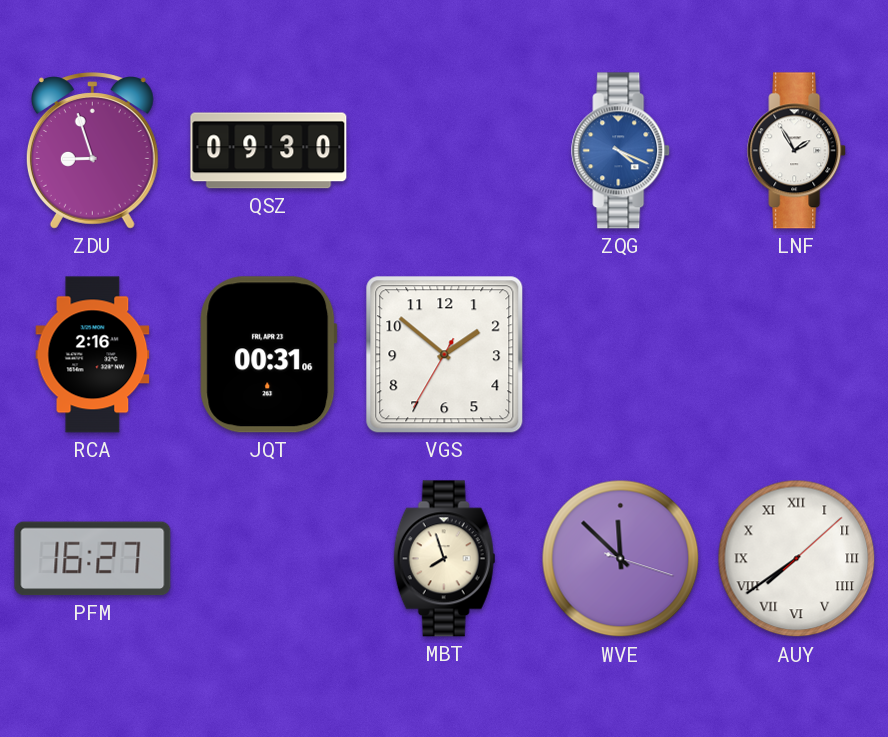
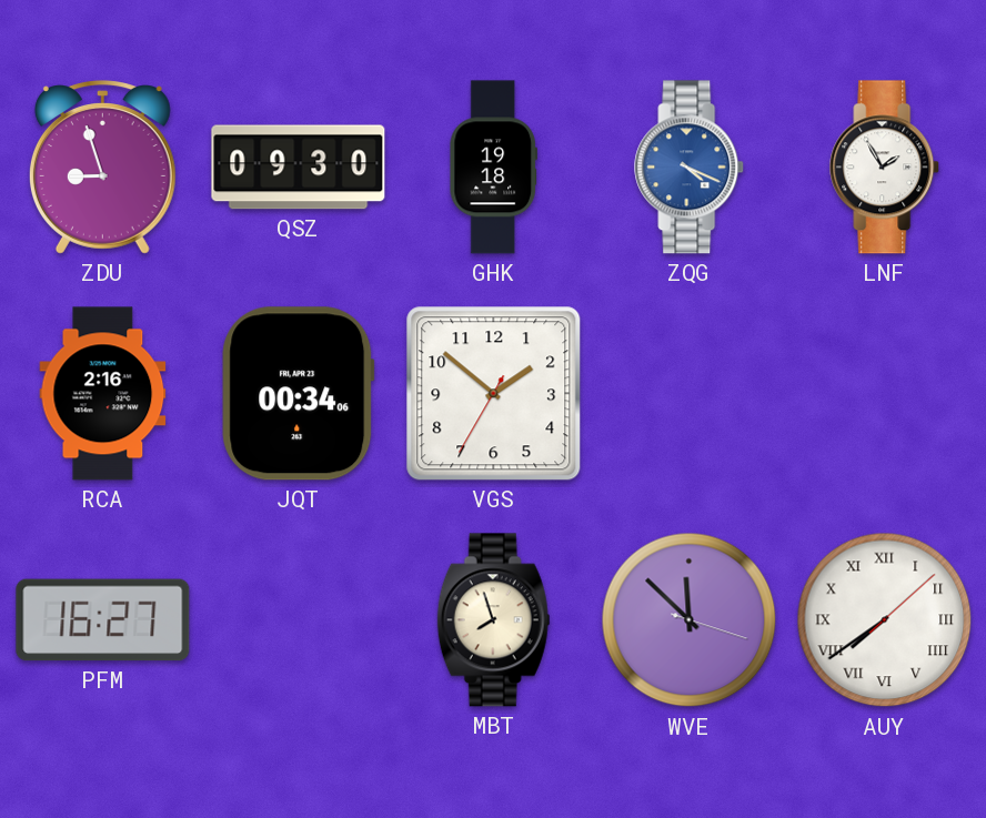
GHK: none -> 19:18
JQT: 00:31 -> 00:34
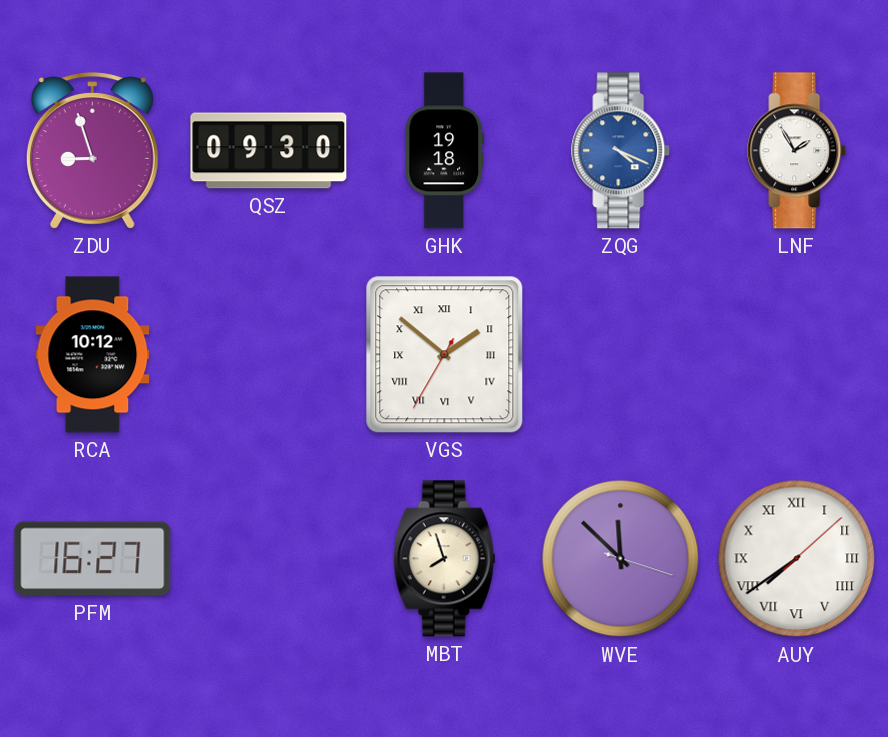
RCA: 2:16 -> 10:12
JQT: 00:34 -> none
VGS numerals: Arabic -> Roman
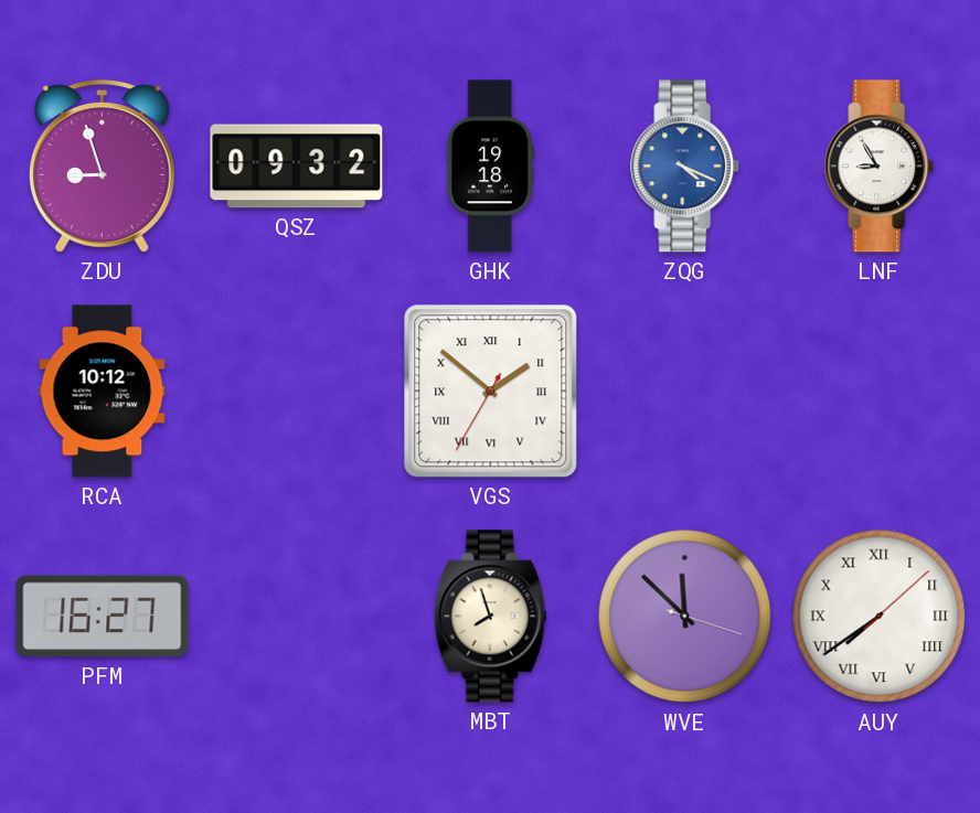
QSZ: 09:30 -> 09:32
LNF: 1:55 -> 8:55
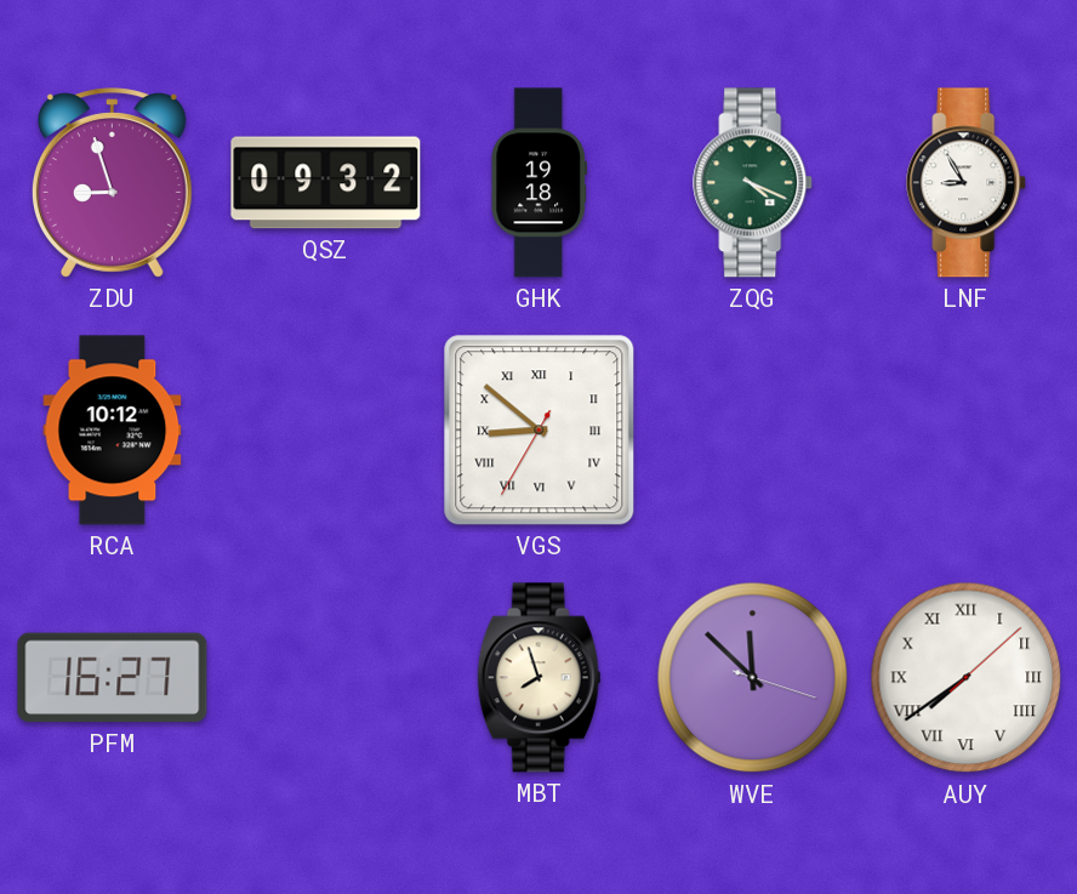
ZQG dial: blue -> green
VGS: 1:51 -> 8:51
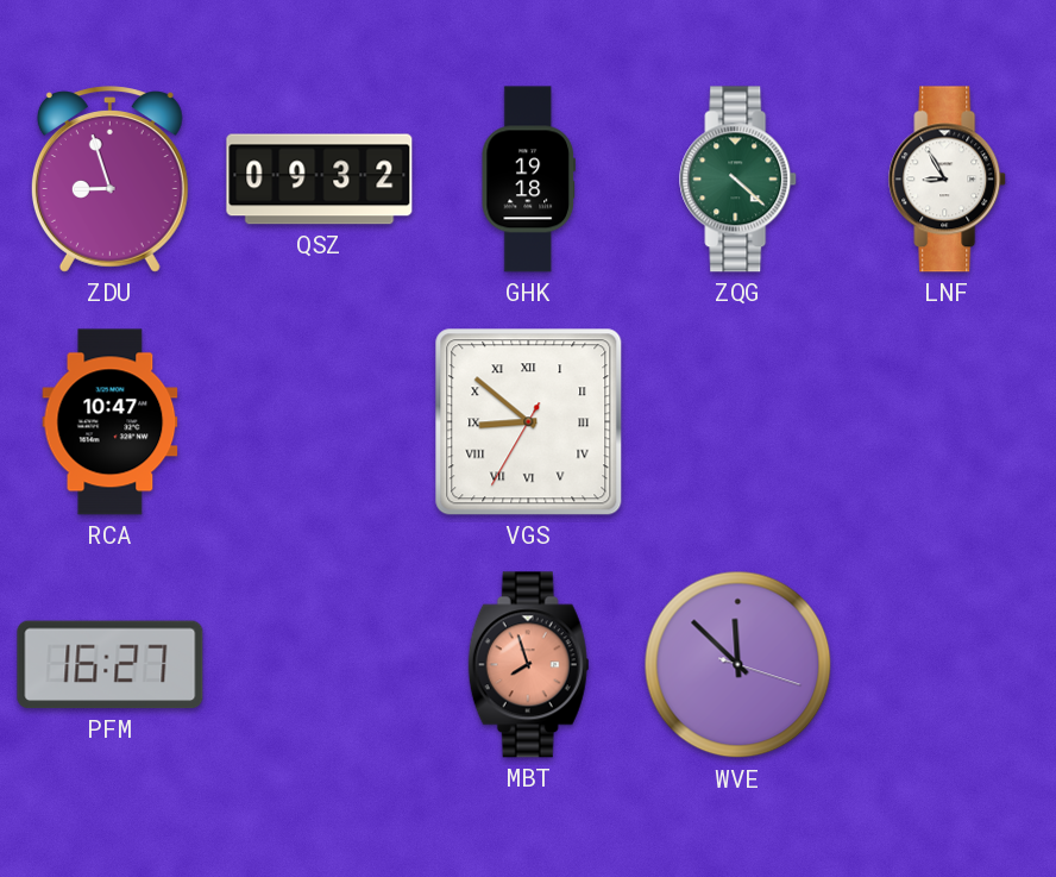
ZQG: 4:19 -> 4:22
RCA: 10:12 -> 10:47
MBT dial: cream -> salmon
AUY: 7:39 -> none
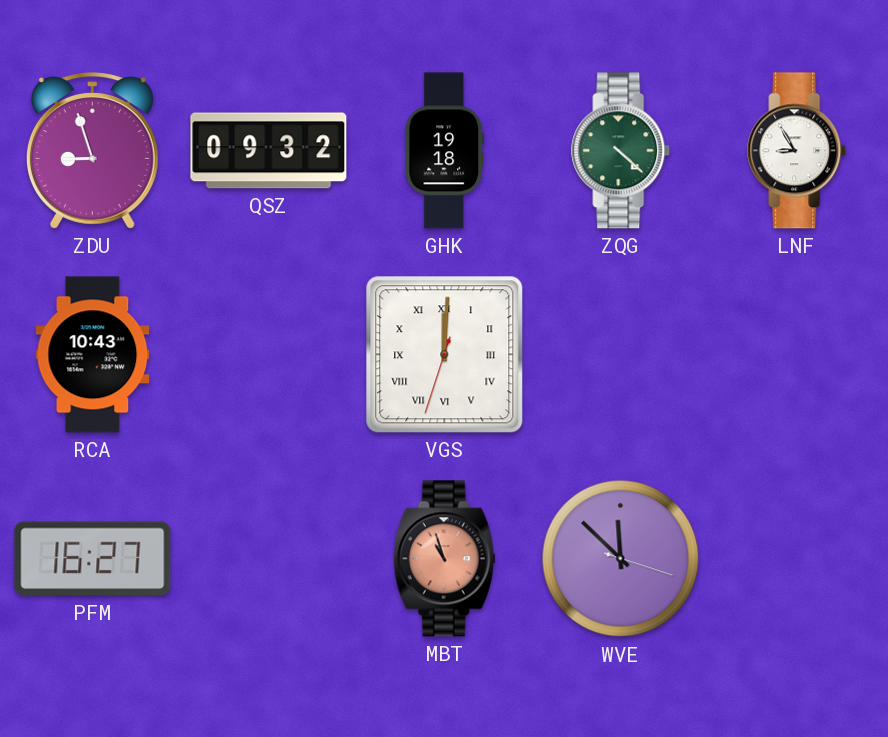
RCA: 10:47 -> 10:43
VGS: 8:51 -> 12:00
MBT: 7:57 -> 10:57
